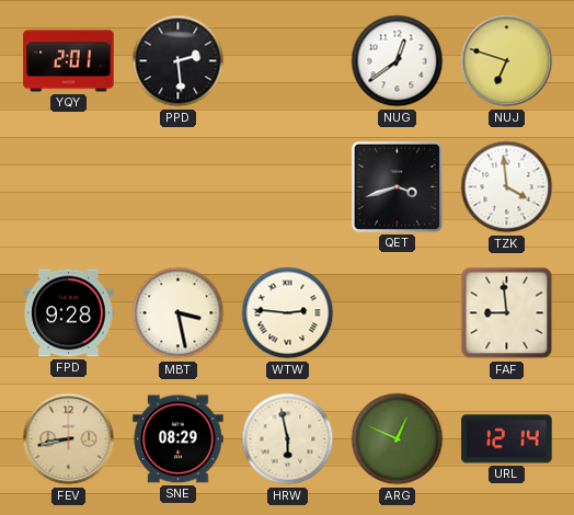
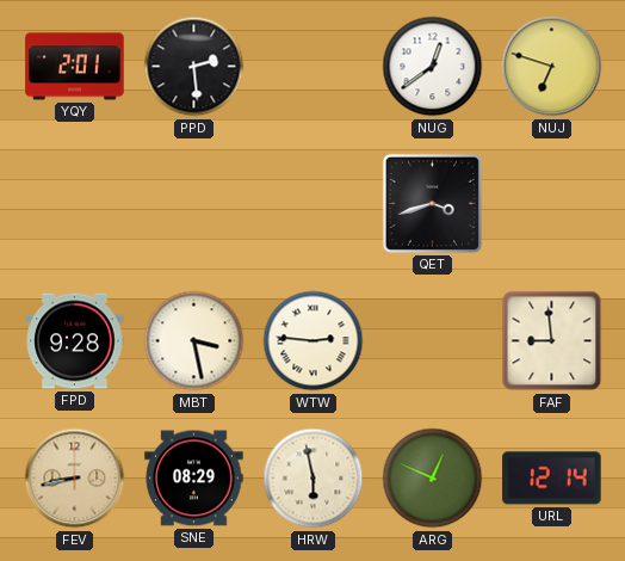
TZK: 3:59 -> none
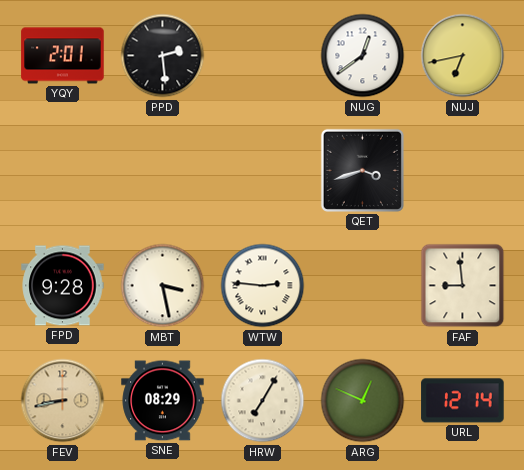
NUJ: 6:48 -> 6:43
HRW: 5:58 -> 7:05
